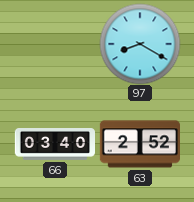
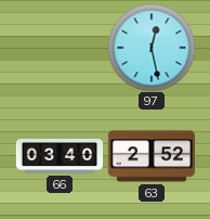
97: 8:20 -> 12:28
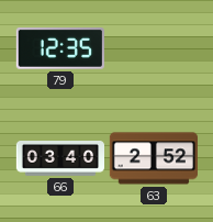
79: none -> 12:35
97: 12:28 -> none
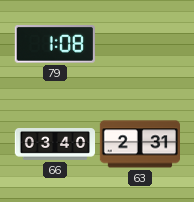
79: 12:35 -> 1:08
63: 2:52 -> 2:31
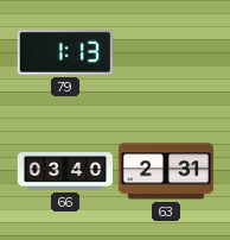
79: 1:08 -> 1:13
